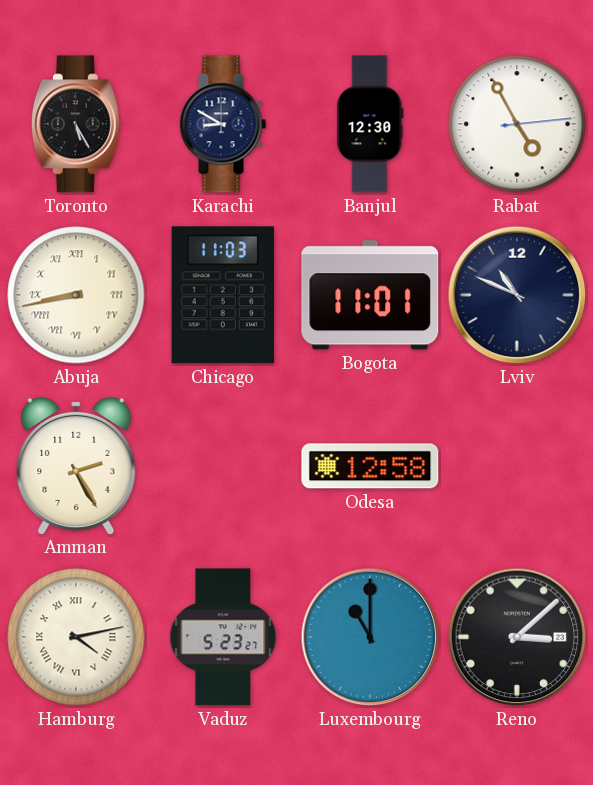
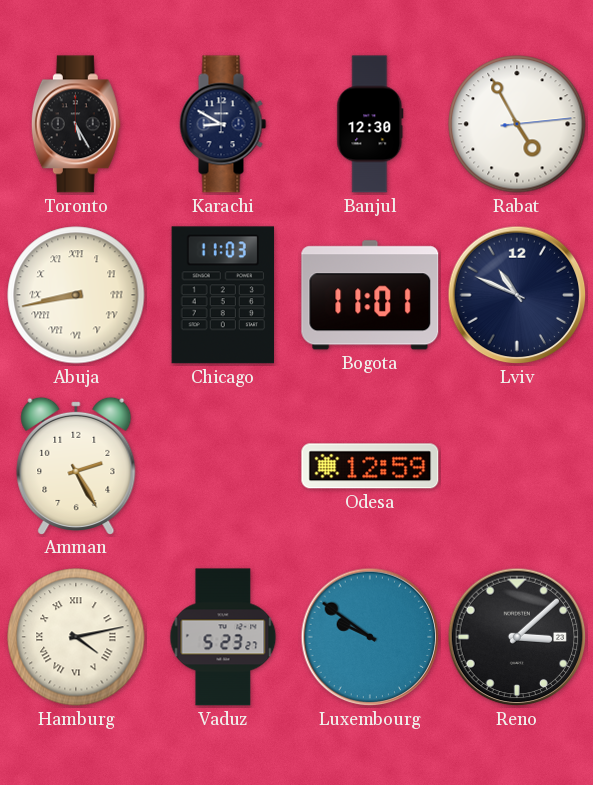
Odesa: 12:58 -> 12:59
Luxembourg: 11:00 -> 9:51
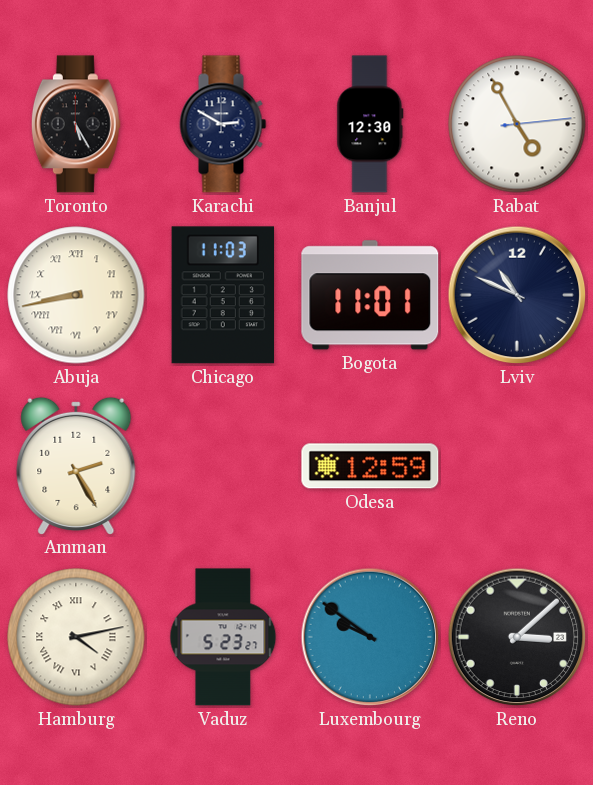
Karachi: 8:50 -> 2:50
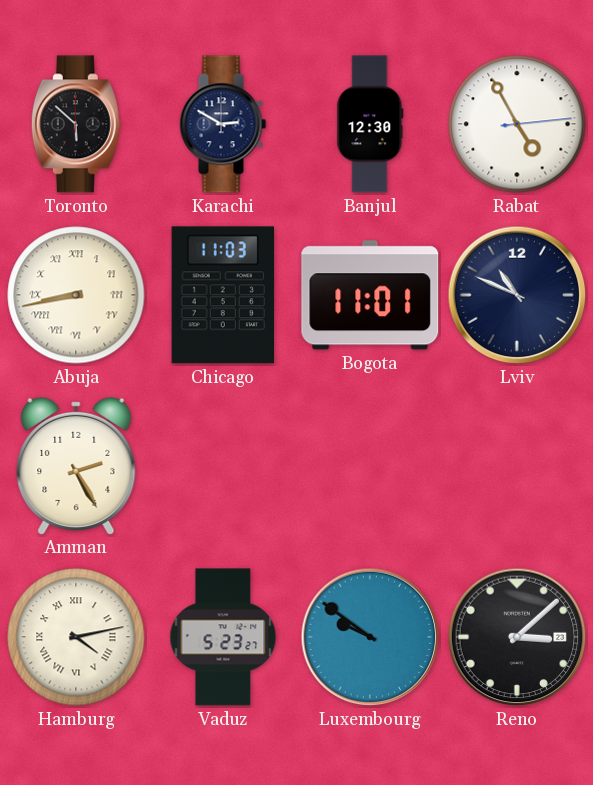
Toronto: 5:25 -> 5:52
Odesa: 12:59 -> none
